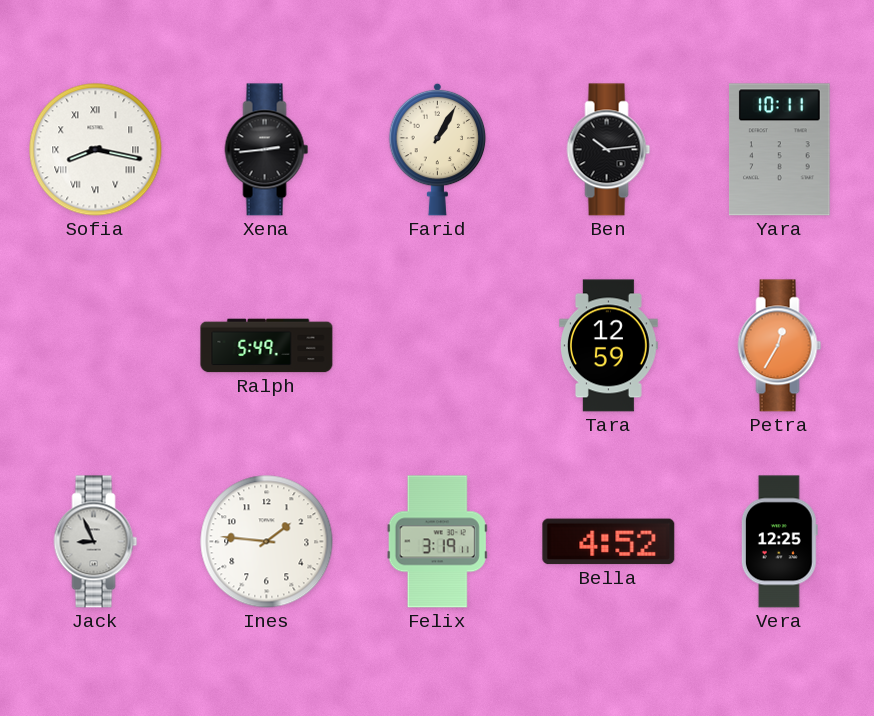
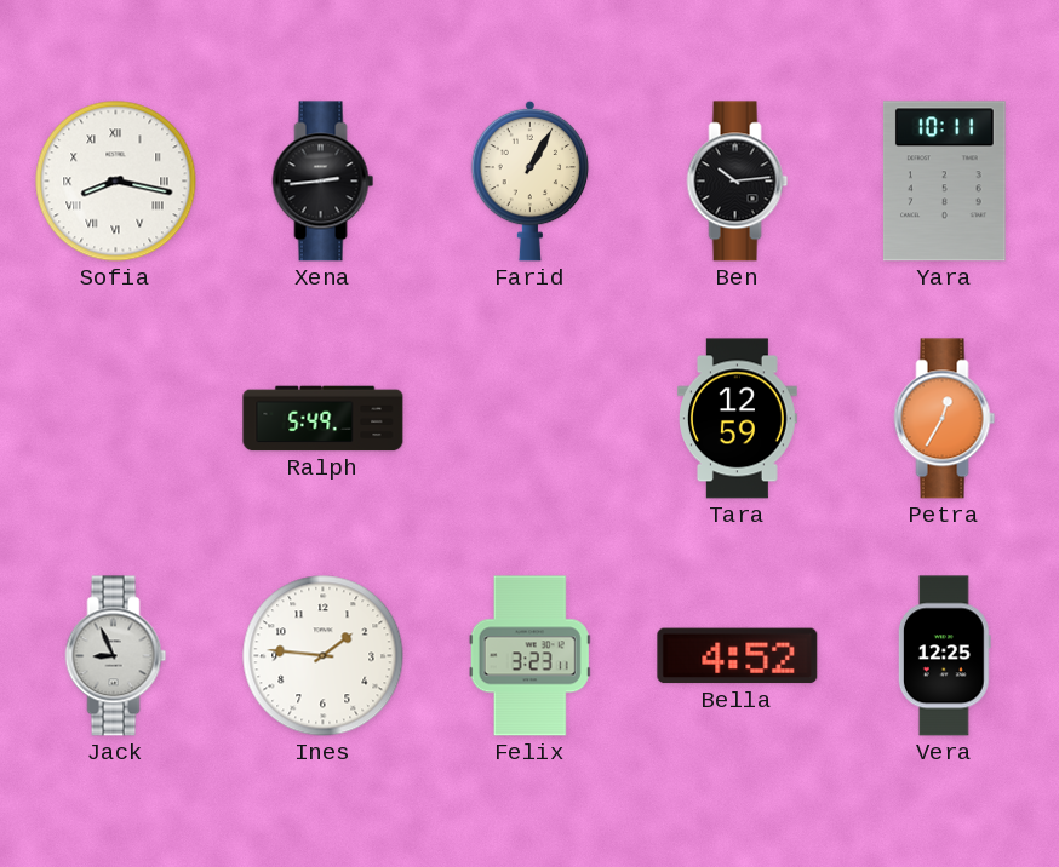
Felix: 3:19 -> 3:23
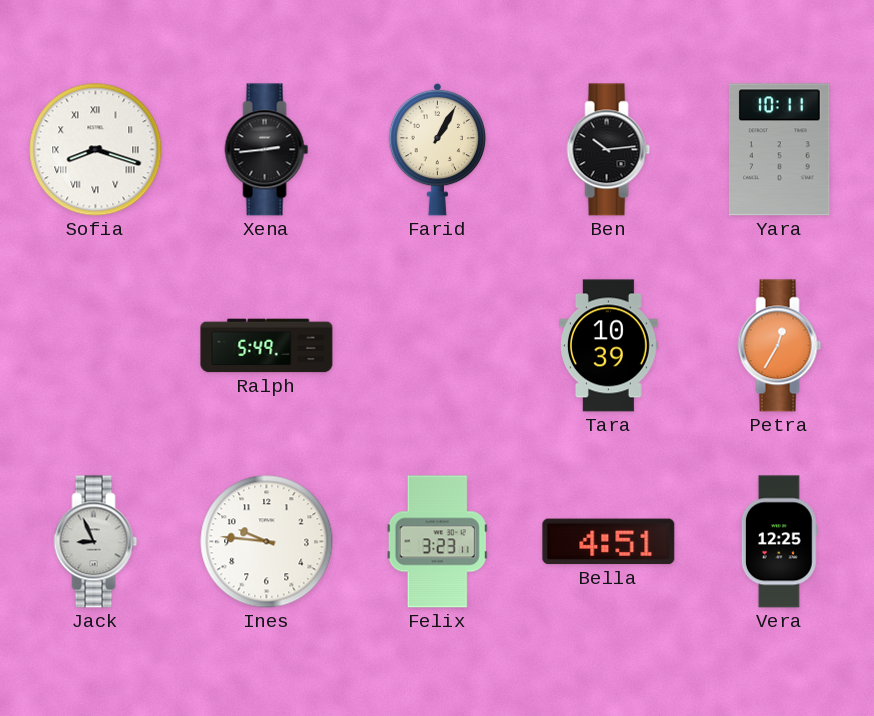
Sofia: 8:17 -> 8:18
Tara: 12:59 -> 10:39
Ines: 1:46 -> 9:46
Bella: 4:52 -> 4:51
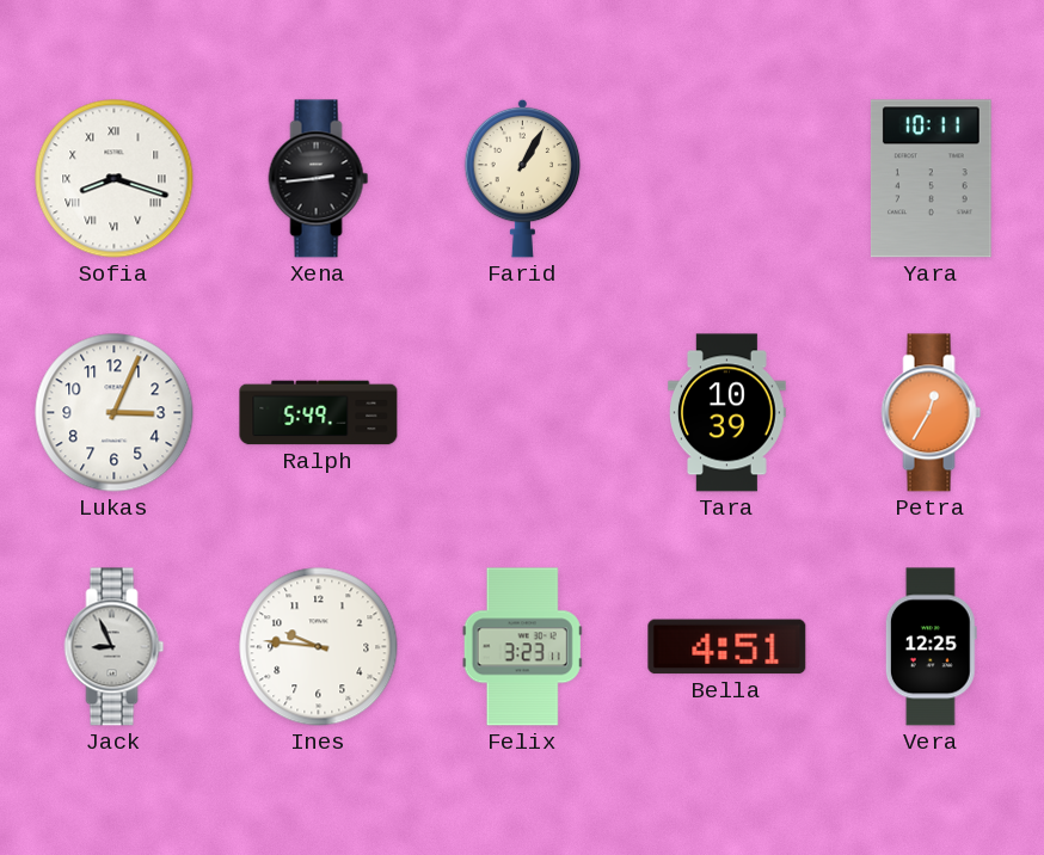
Ben: 10:14 -> none
Lukas: none -> 3:04
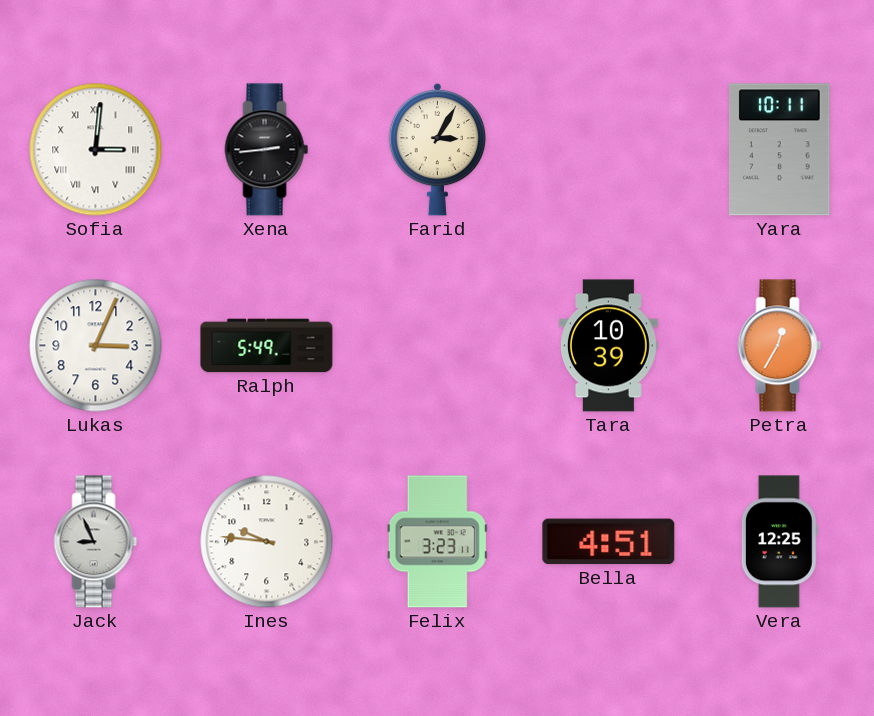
Sofia: 8:18 -> 3:01
Farid: 1:05 -> 3:05
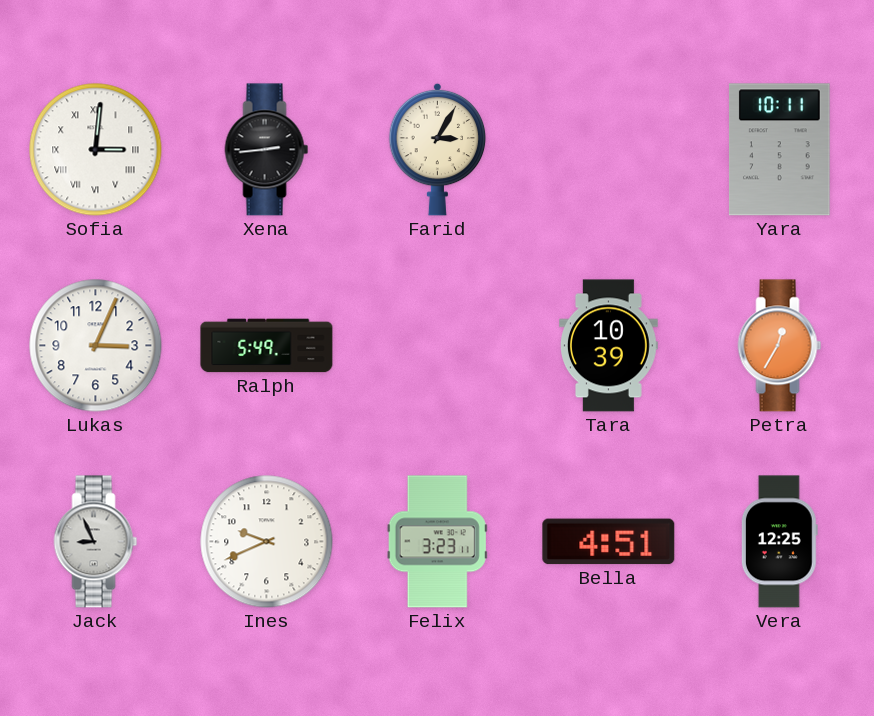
Ines: 9:46 -> 9:41
